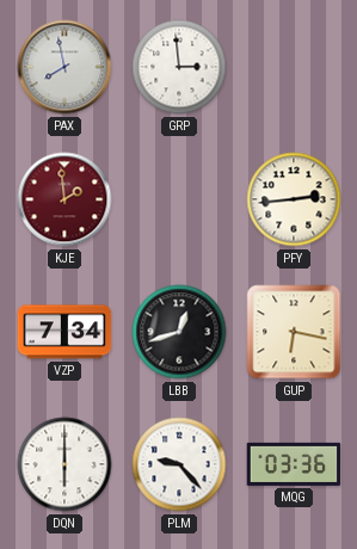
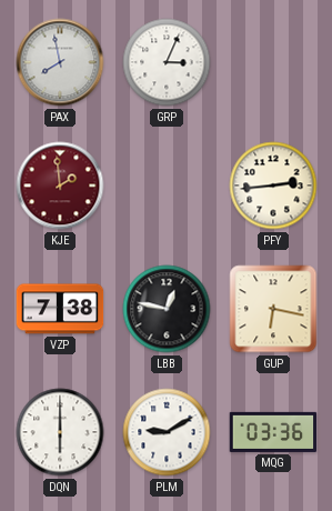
GRP: 2:59 -> 3:04
VZP: 7:34 -> 7:38
LBB: 12:42 -> 12:47
PLM: 9:23 -> 9:10
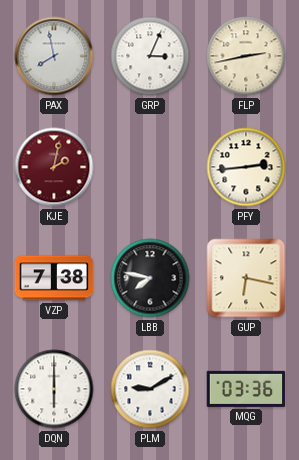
FLP: none -> 2:43
KJE: 1:59 -> 2:02
LBB: 12:47 -> 7:47
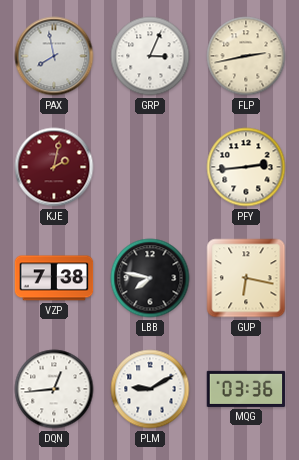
DQN: 6:00 -> 12:44
